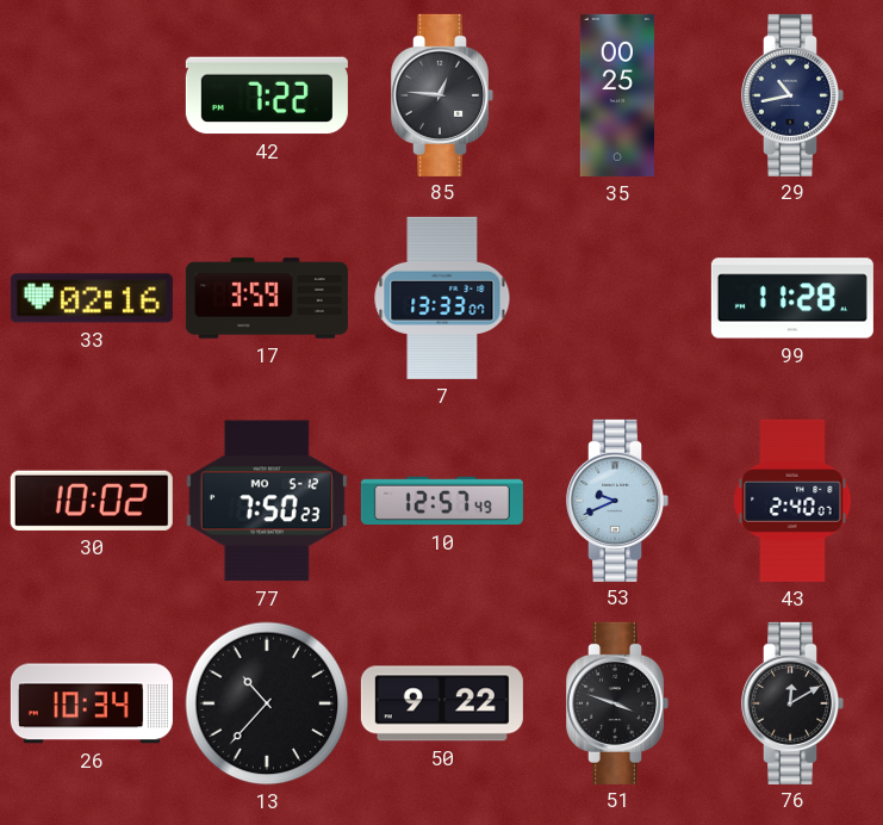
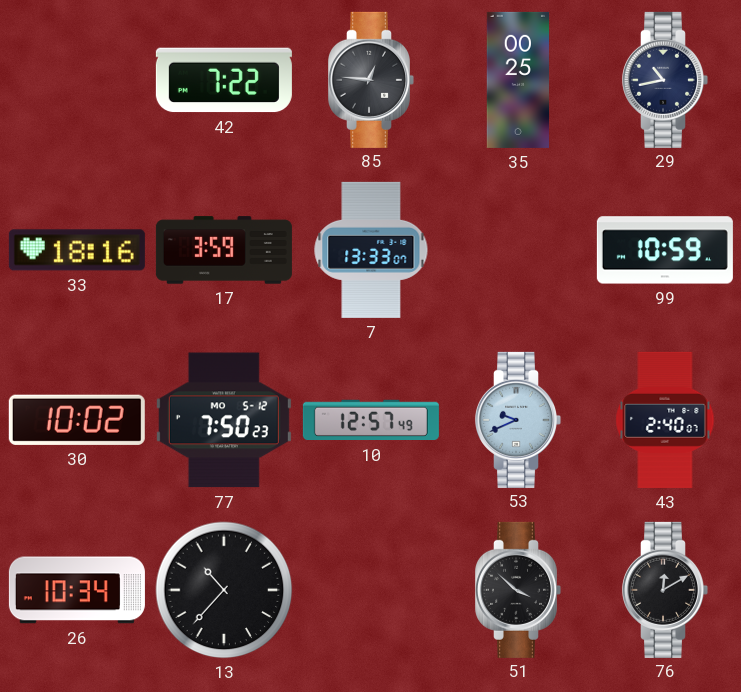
33: 02:16 -> 18:16
99: 11:28 -> 10:59
50: 9:22 -> none
51: 3:48 -> 3:52
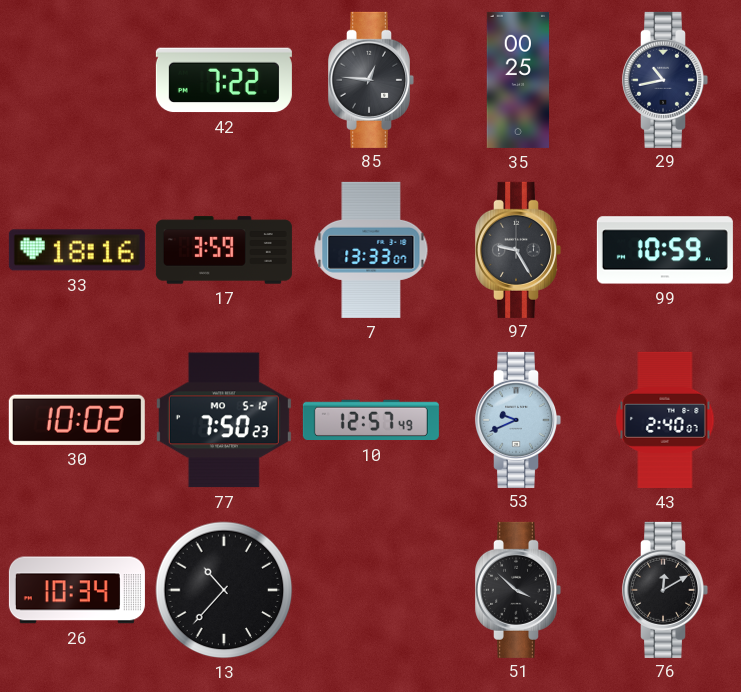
97: none -> 9:25
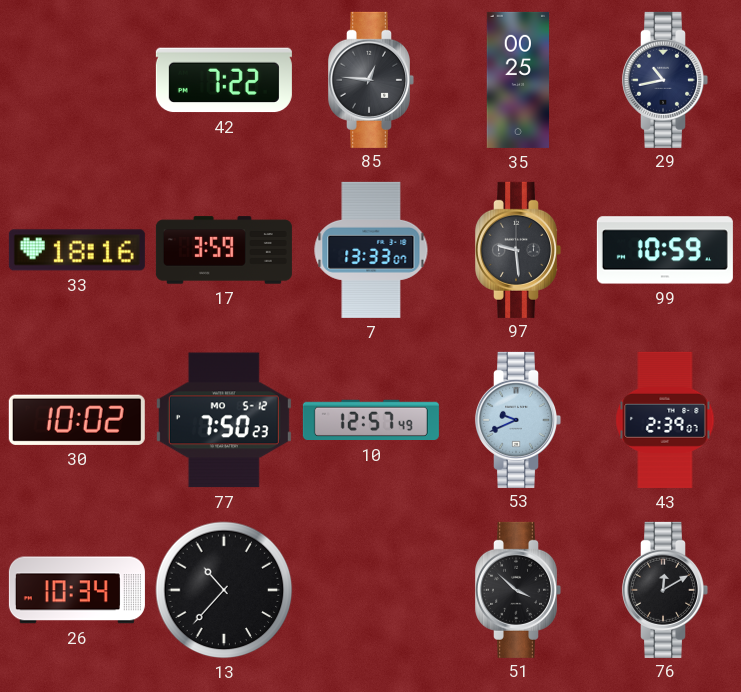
97: 9:25 -> 9:29
43: 2:40 -> 2:39
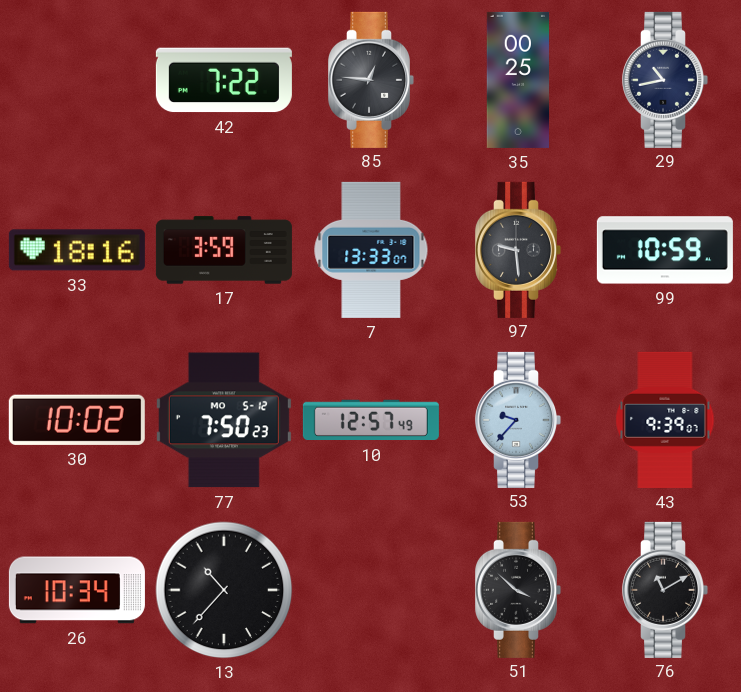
53: 9:41 -> 9:37
43: 2:39 -> 9:39
76: 12:10 -> 11:10
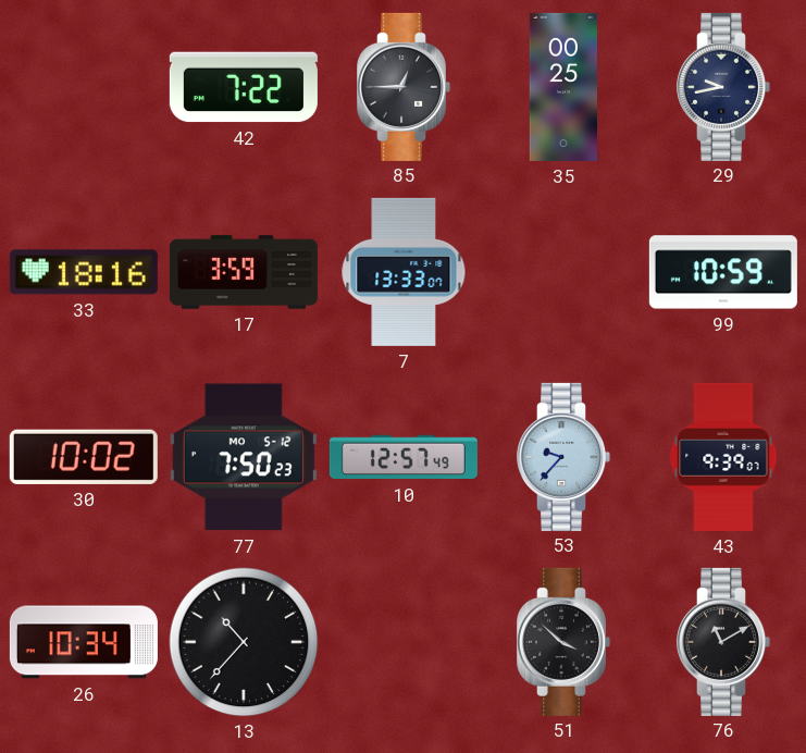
85: 12:46 -> 12:45
29: 10:43 -> 9:43
97: 9:29 -> none
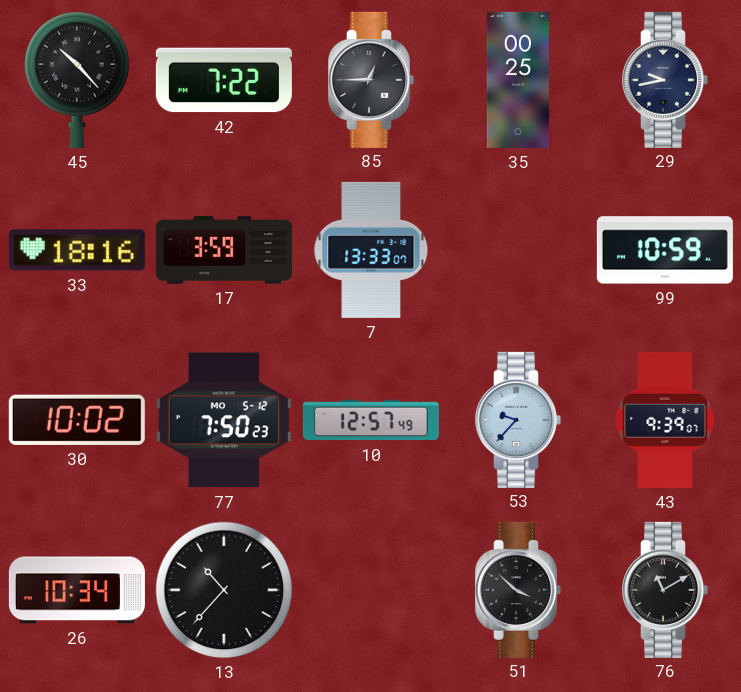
45: none -> 10:23
